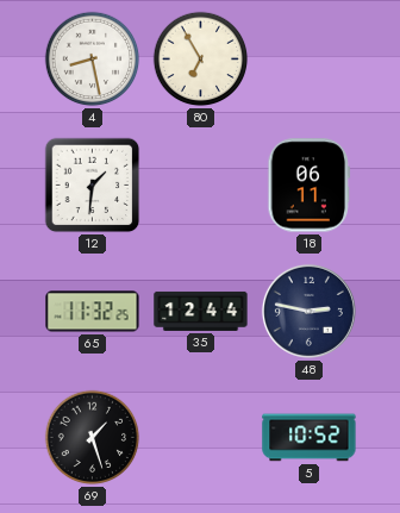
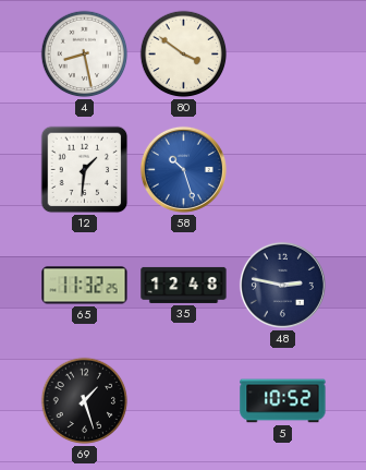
80: 6:55 -> 3:51
58: none -> 10:27
18: 06:11 -> none
35: 12:44 -> 12:48
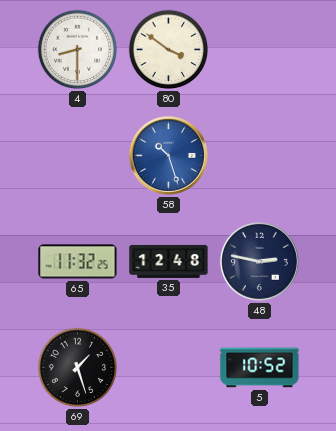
4: 8:28 -> 8:30
12: 1:31 -> none
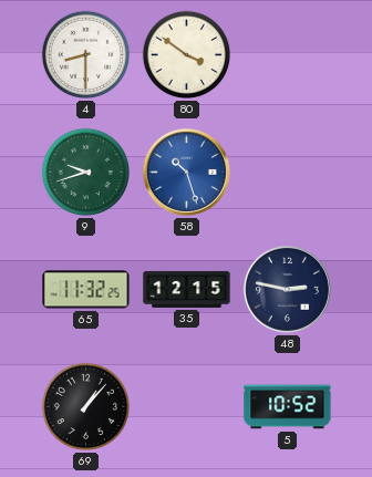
9: none -> 9:42
35: 12:48 -> 12:15
69: 1:27 -> 1:07
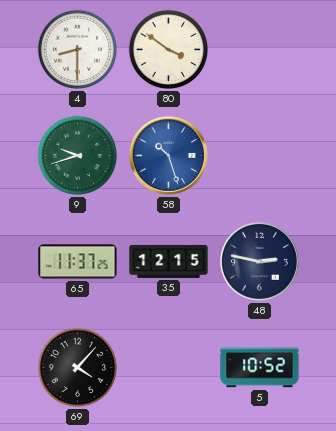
65: 11:32 -> 11:37
69: 1:07 -> 4:07
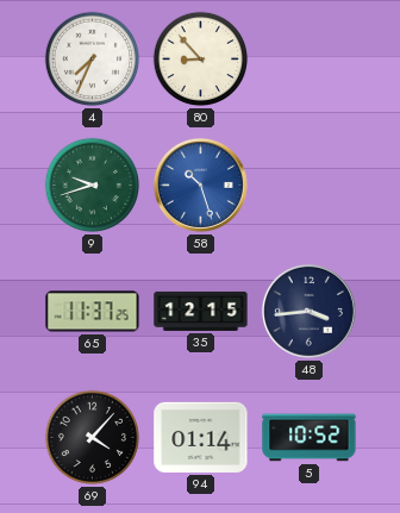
4: 8:30 -> 7:34
80: 3:51 -> 8:53
48: 2:47 -> 3:44
94: none -> 01:14
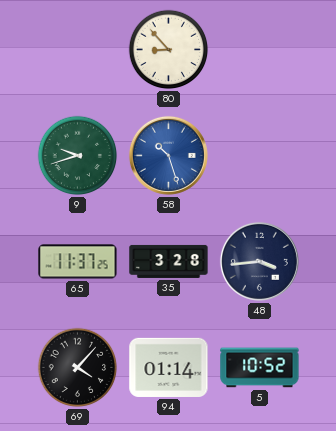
4: 7:34 -> none
35: 12:15 -> 3:28
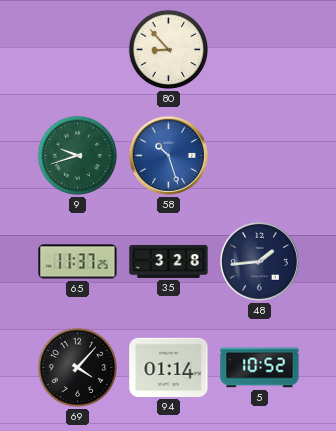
48: 3:44 -> 1:44
